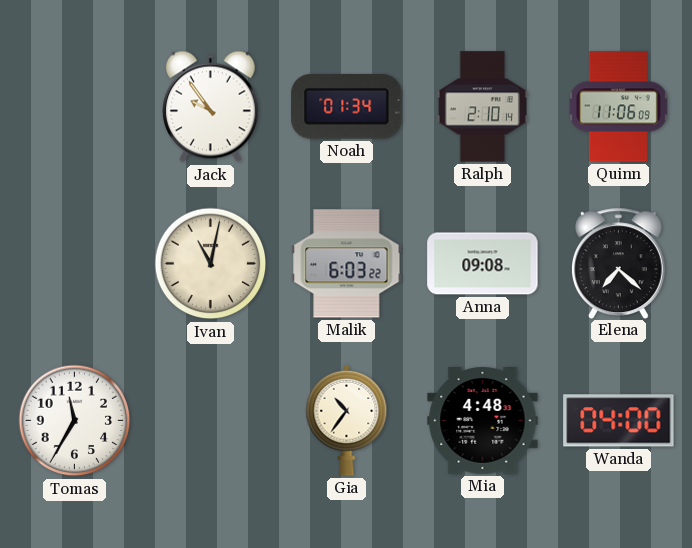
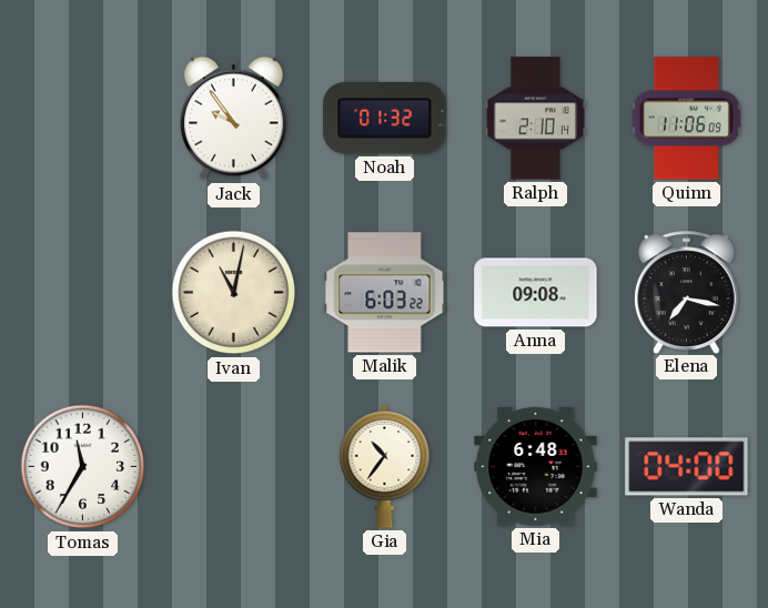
Noah: 01:34 -> 01:32
Elena: 7:22 -> 7:17
Mia: 4:48 -> 6:48
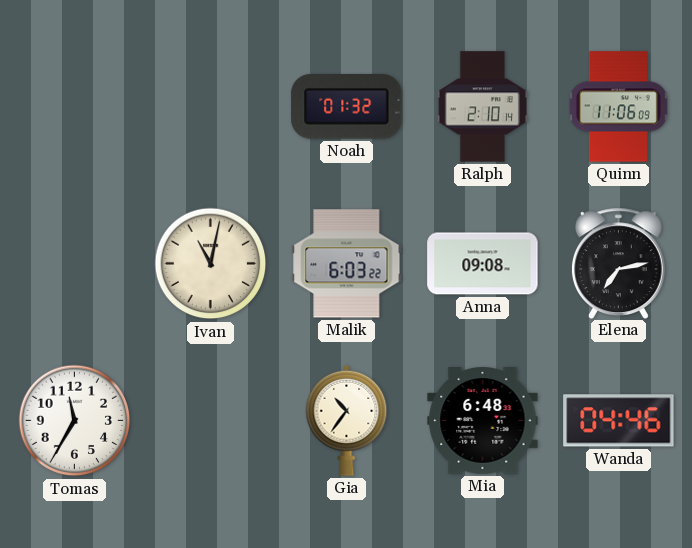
Jack: 9:54 -> none
Elena: 7:17 -> 7:13
Wanda: 04:00 -> 04:46
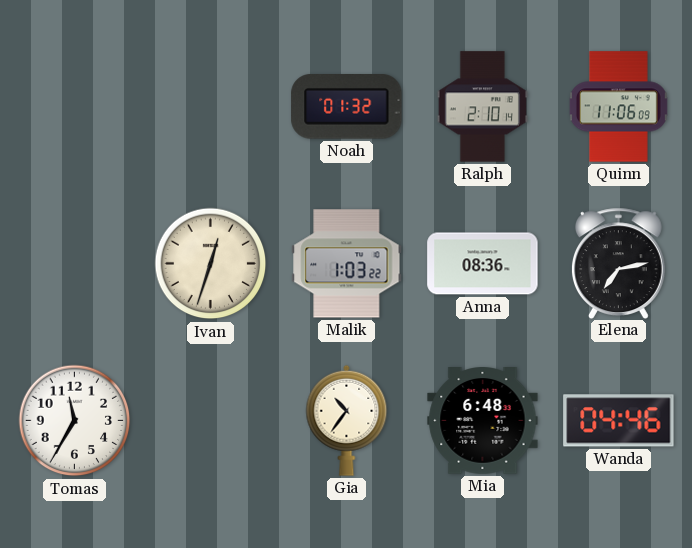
Ivan: 11:02 -> 12:33
Malik: 6:03 -> 1:03
Anna: 09:08 -> 08:36
